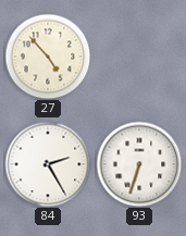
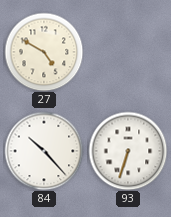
27: 4:53 -> 4:50
84: 2:25 -> 10:23
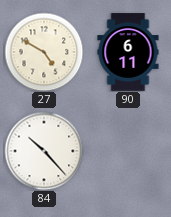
90: none -> 6:11
93: 6:33 -> none
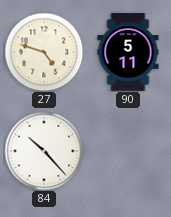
27: 4:50 -> 4:48
90: 6:11 -> 5:11
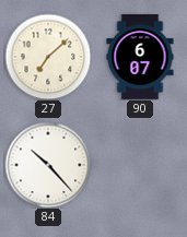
27: 4:48 -> 7:08
90: 5:11 -> 6:07
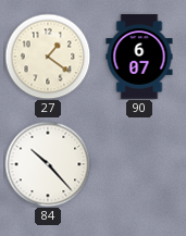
27: 7:08 -> 1:21
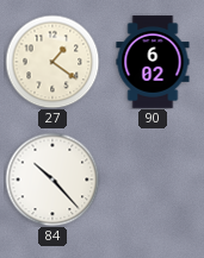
90: 6:07 -> 6:02
